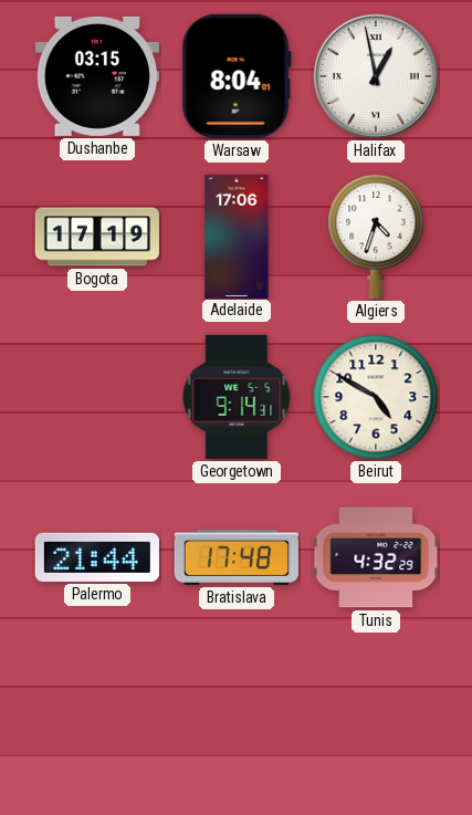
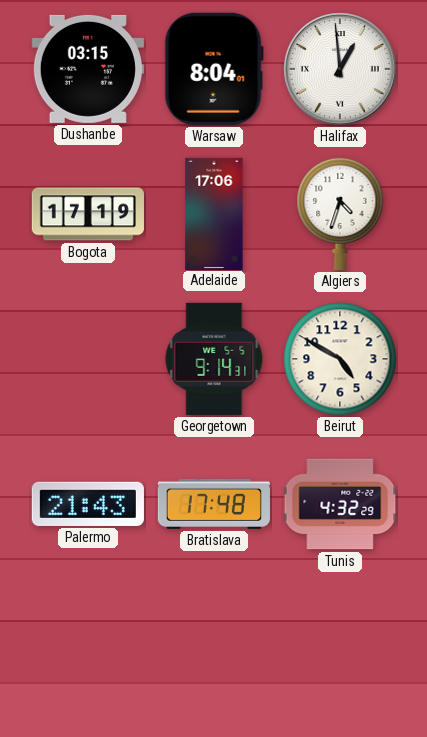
Halifax: 12:58 -> 12:59
Palermo: 21:44 -> 21:43
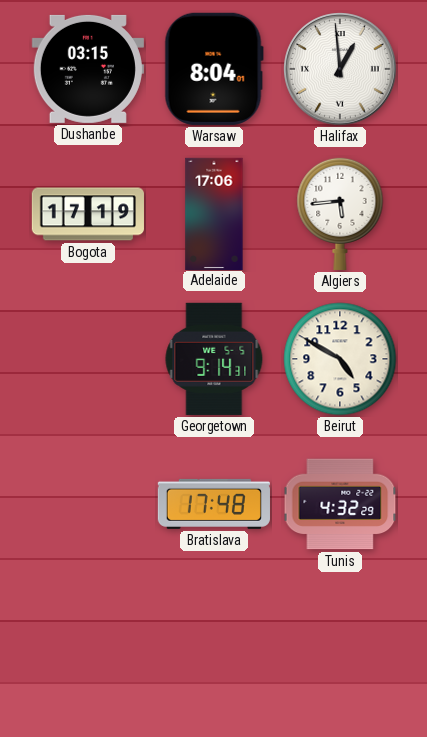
Algiers: 4:33 -> 5:44
Palermo: 21:43 -> none
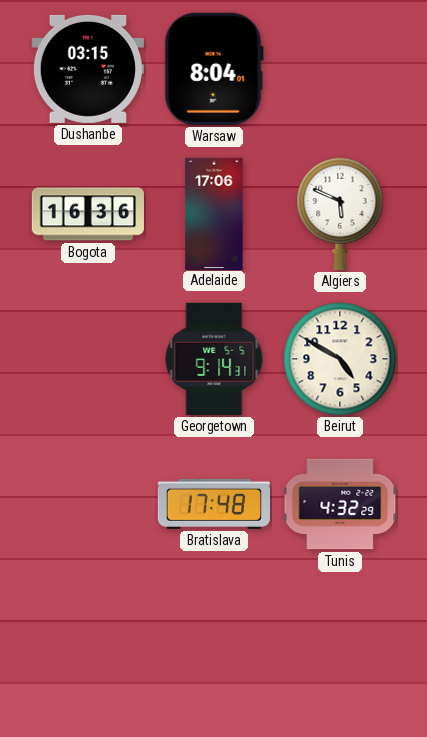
Halifax: 12:59 -> none
Bogota: 17:19 -> 16:36
Algiers: 5:44 -> 5:49
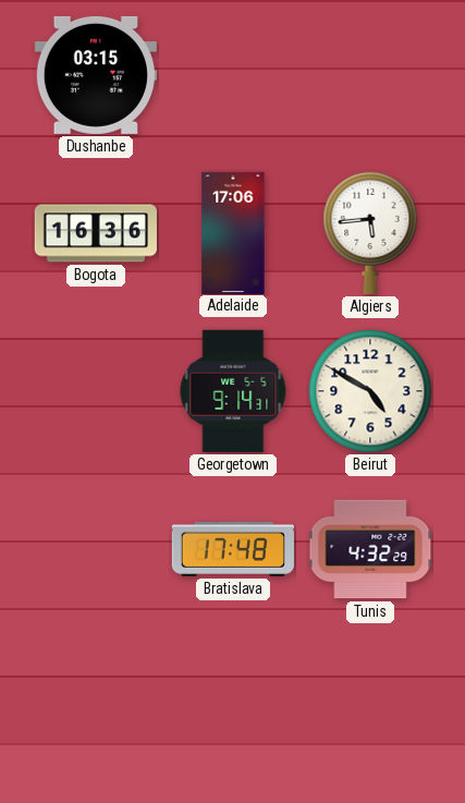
Warsaw: 8:04 -> none
Algiers: 5:49 -> 5:44
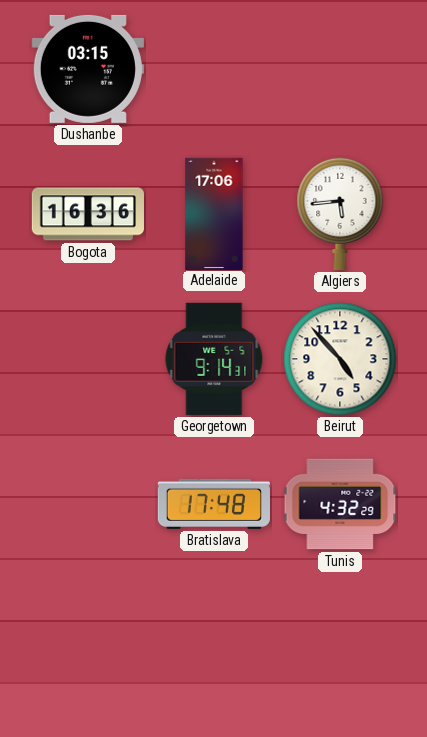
Beirut: 4:50 -> 4:53
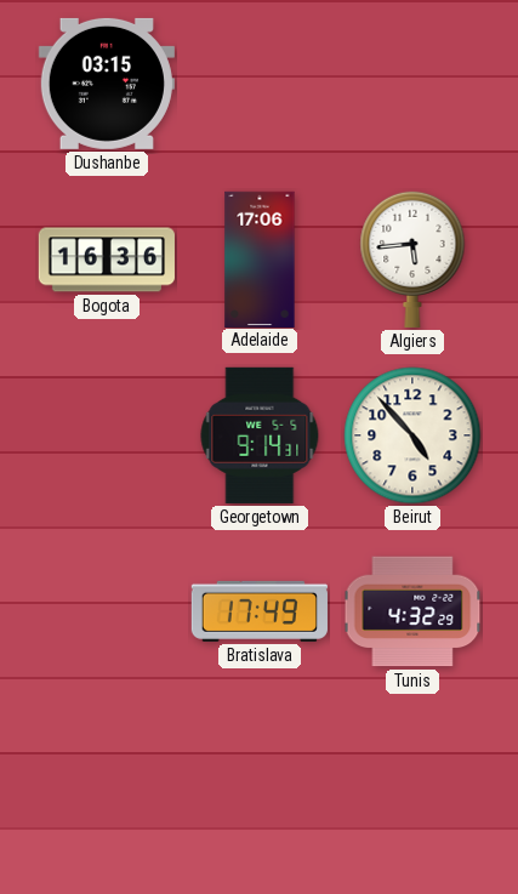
Bratislava: 17:48 -> 17:49
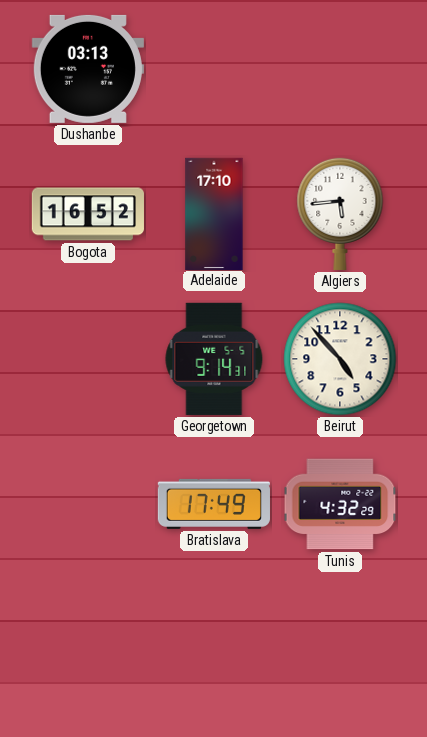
Dushanbe: 03:15 -> 03:13
Bogota: 16:36 -> 16:52
Adelaide: 17:06 -> 17:10
